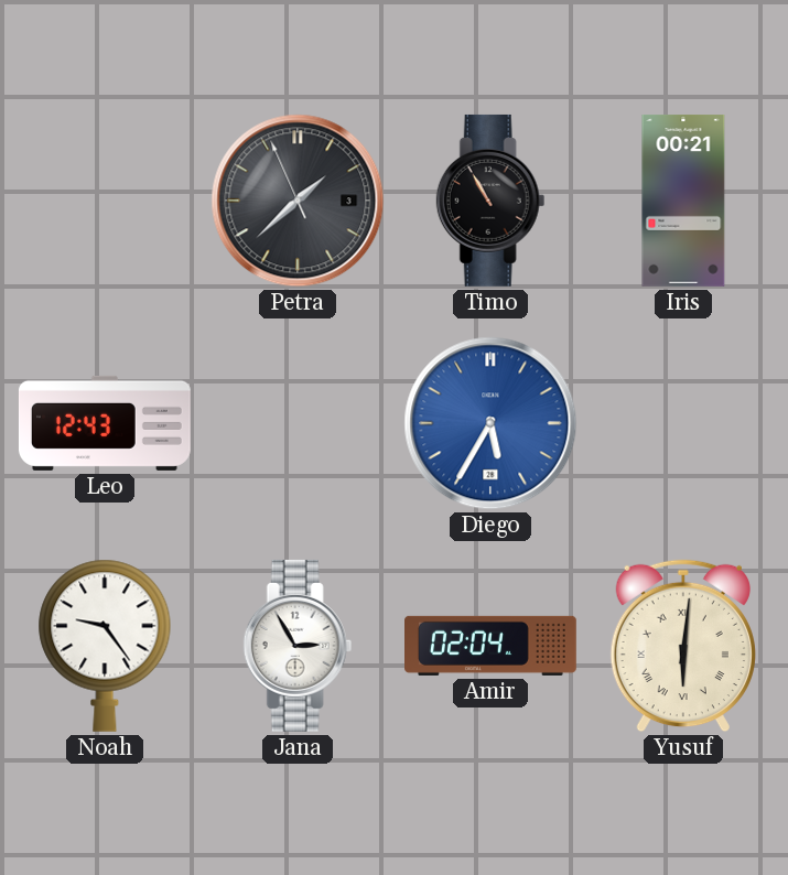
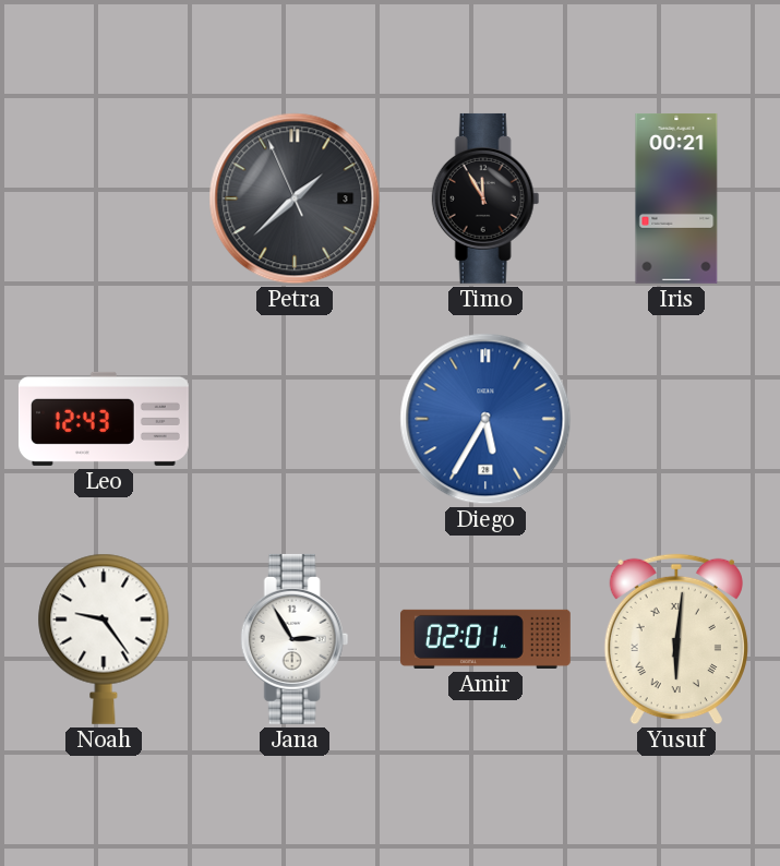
Timo: 10:55 -> 11:55
Amir: 02:04 -> 02:01
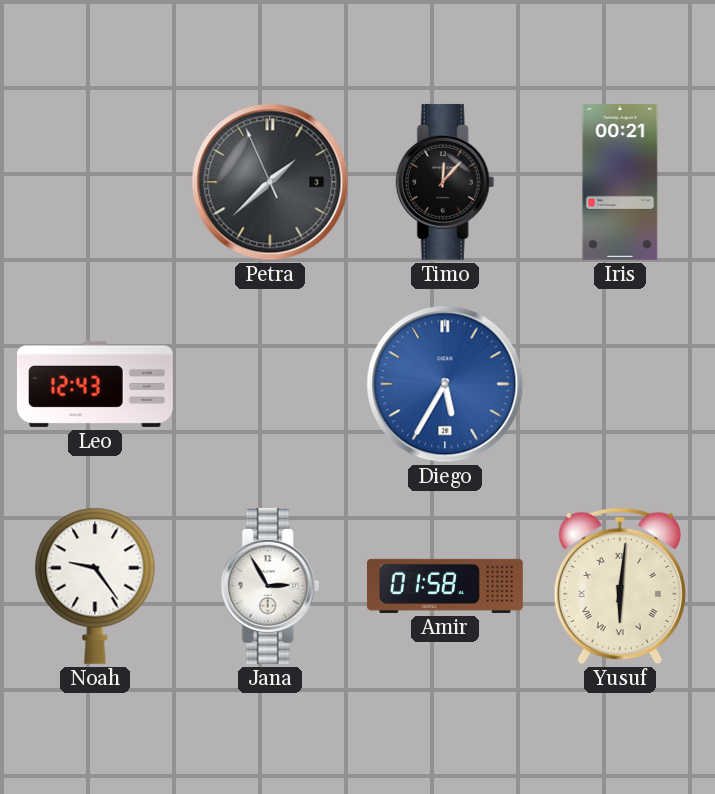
Timo: 11:55 -> 12:07
Amir: 02:01 -> 01:58
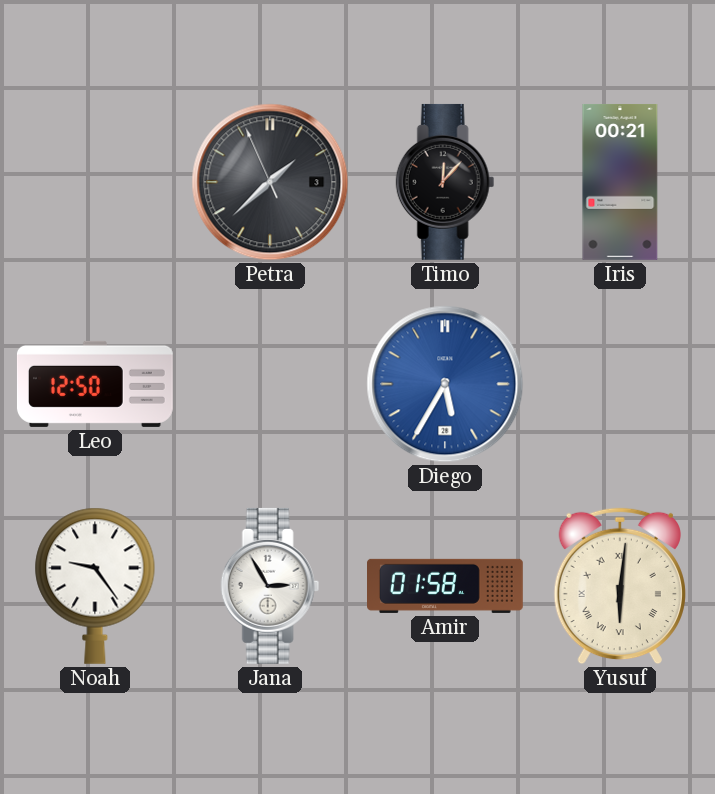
Leo: 12:43 -> 12:50
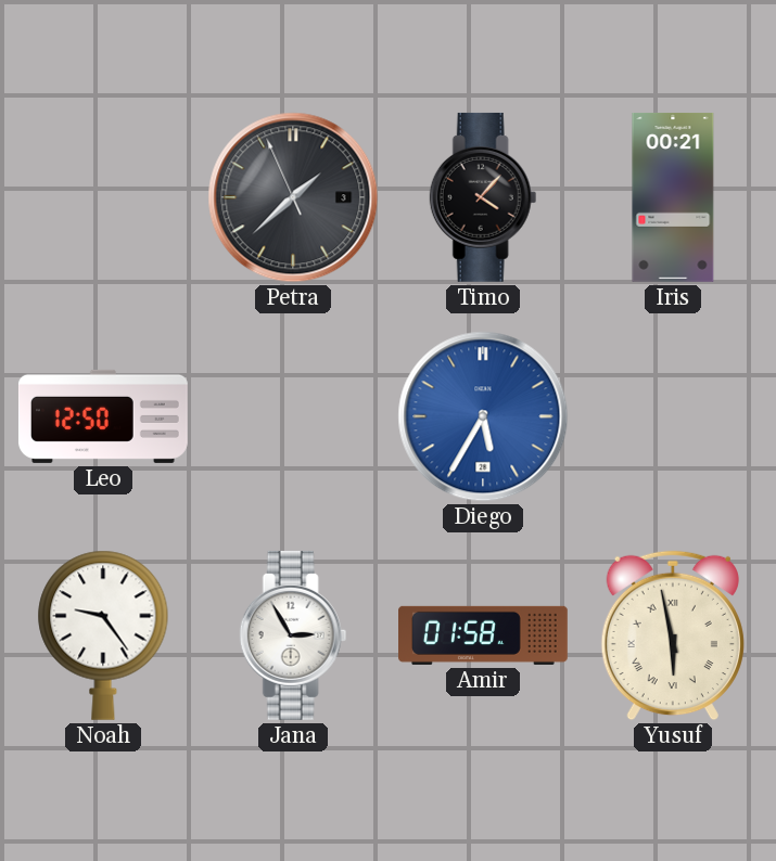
Timo: 12:07 -> 4:07
Yusuf: 6:01 -> 5:58
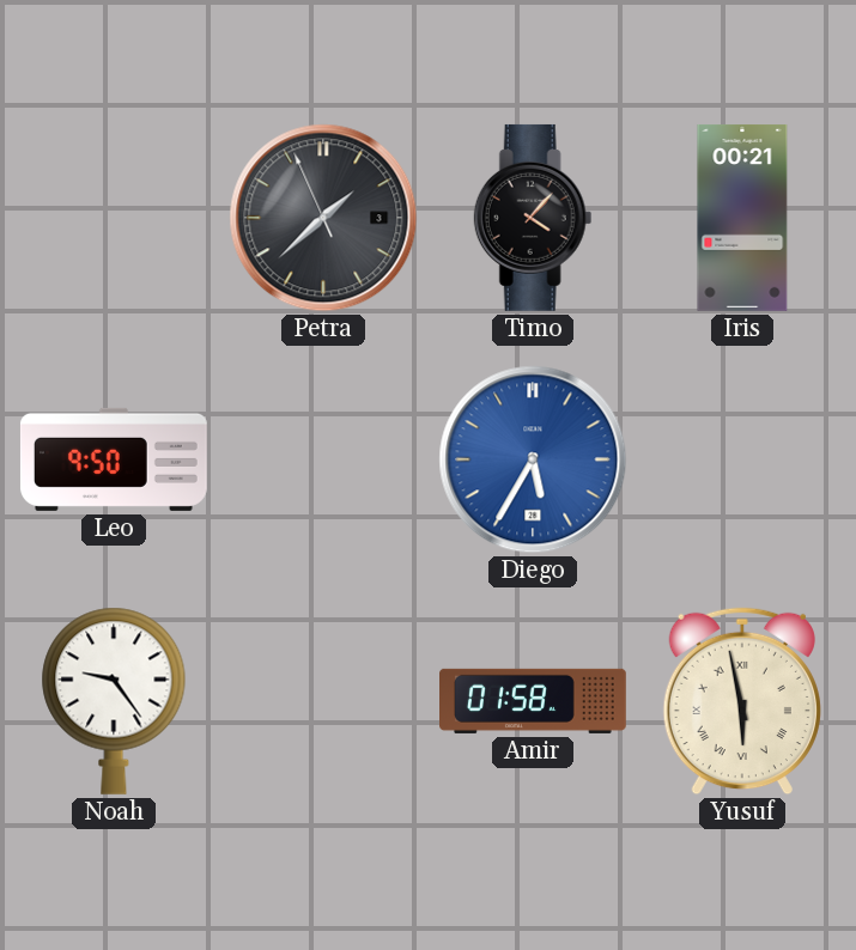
Leo: 12:50 -> 9:50
Jana: 2:55 -> none
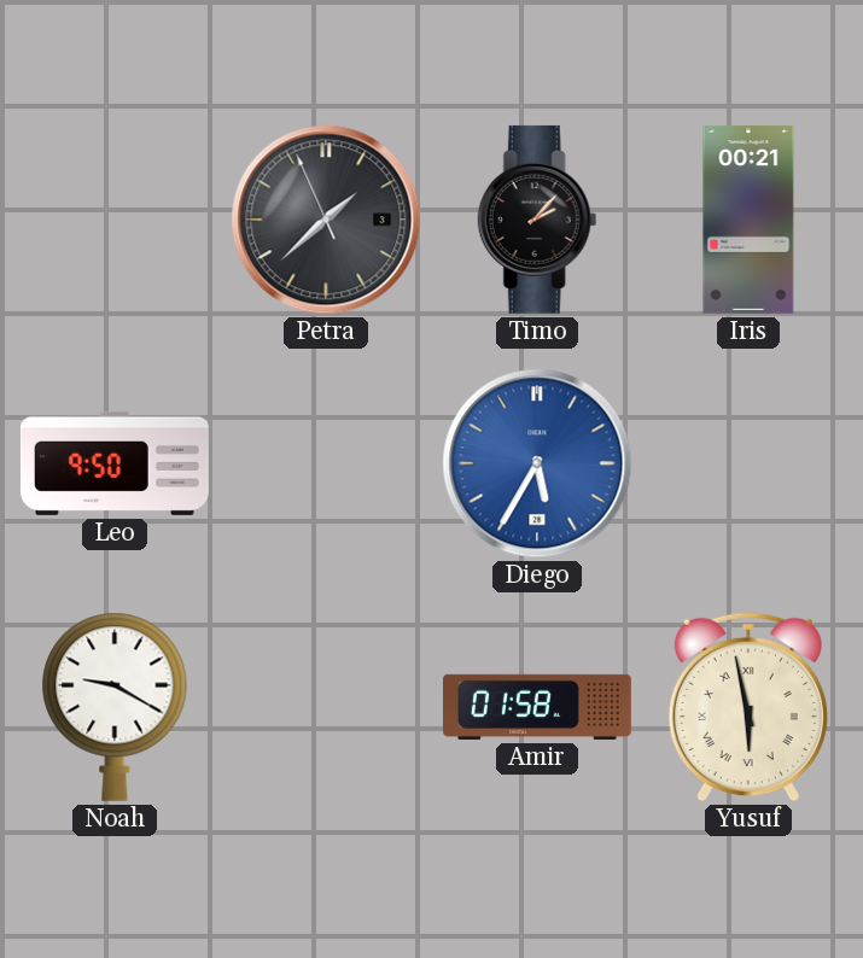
Timo: 4:07 -> 2:07
Noah: 9:24 -> 9:20
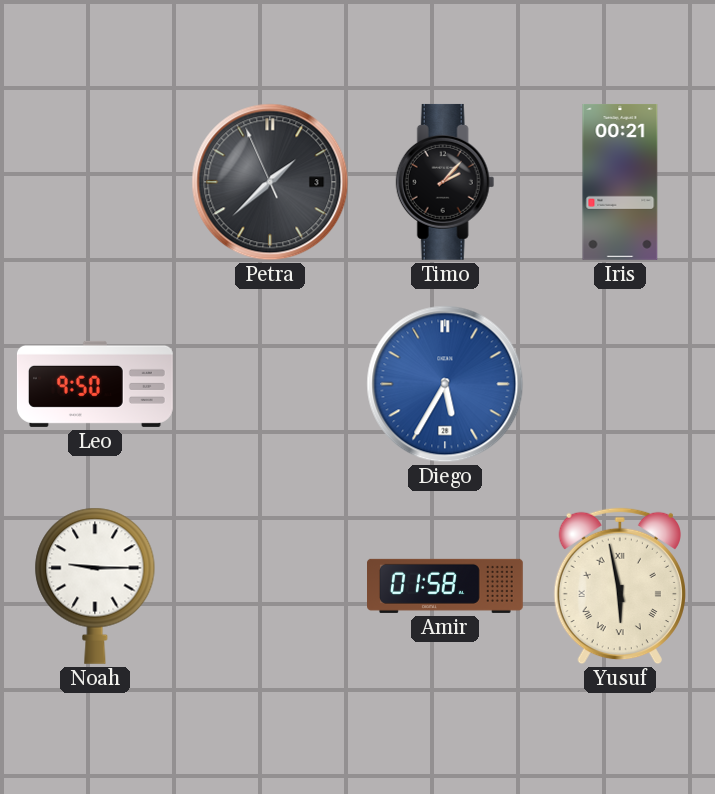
Noah: 9:20 -> 9:15
